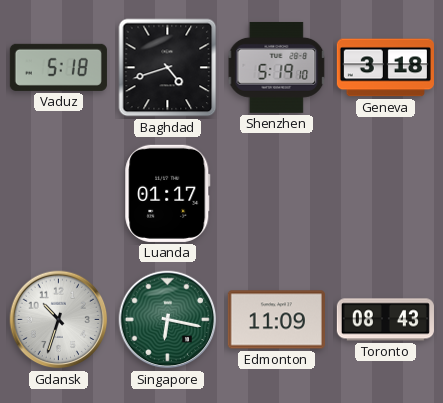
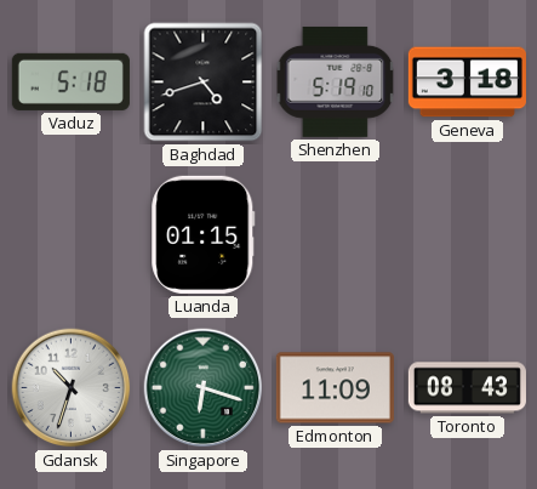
Luanda: 01:17 -> 01:15
Singapore: 6:17 -> 6:18
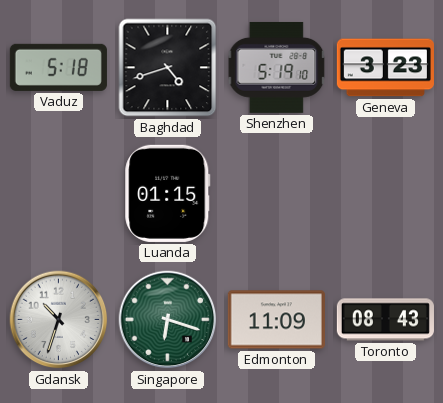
Geneva: 3:18 -> 3:23
